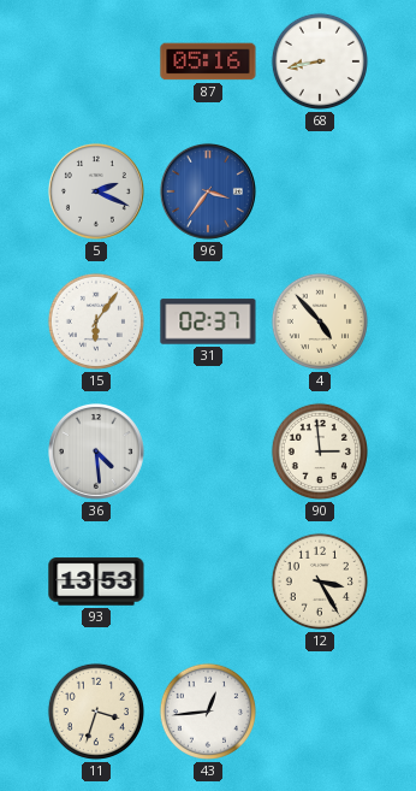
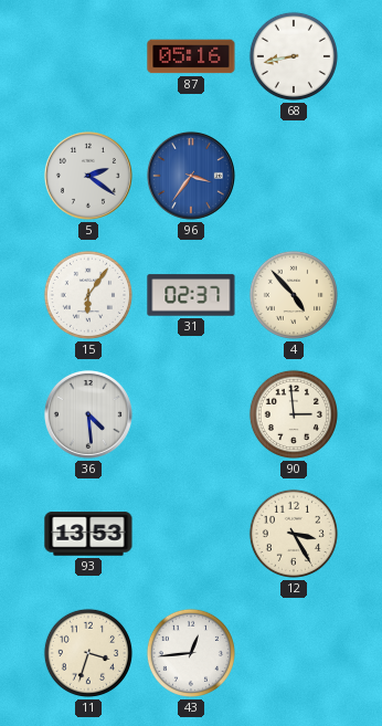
5: 2:19 -> 2:21
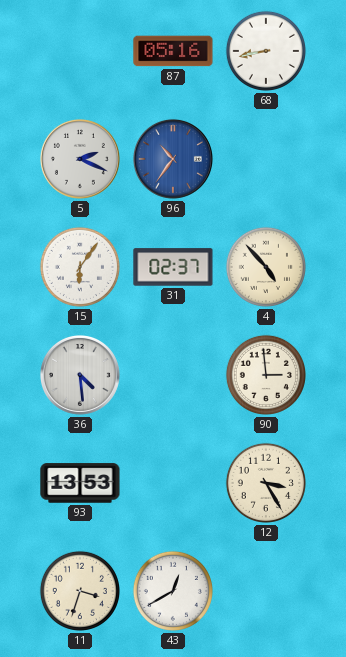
5: 2:21 -> 2:19
96: 3:36 -> 10:36
43: 12:44 -> 12:40
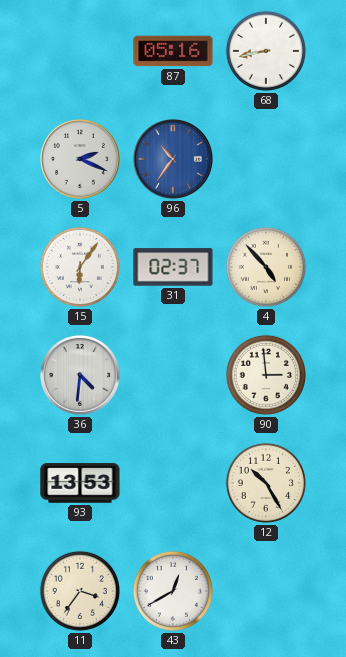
36: 4:29 -> 4:31
12: 3:25 -> 10:25
11: 3:33 -> 3:36
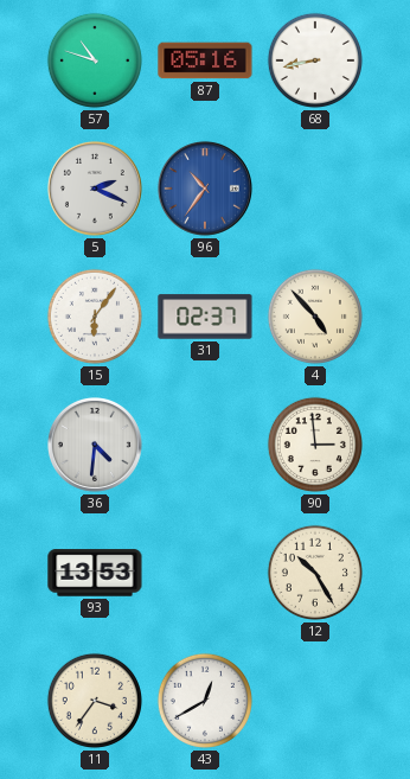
57: none -> 10:48
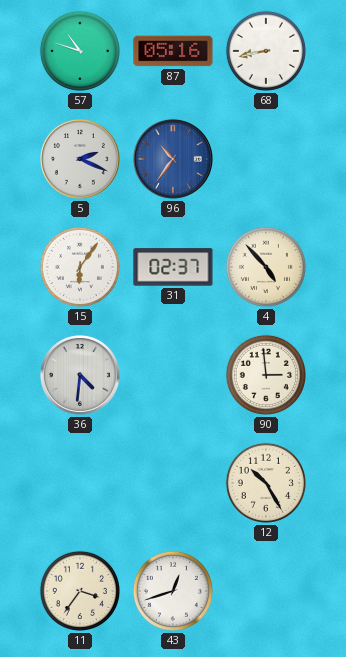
93: 13:53 -> none
43: 12:40 -> 12:42
